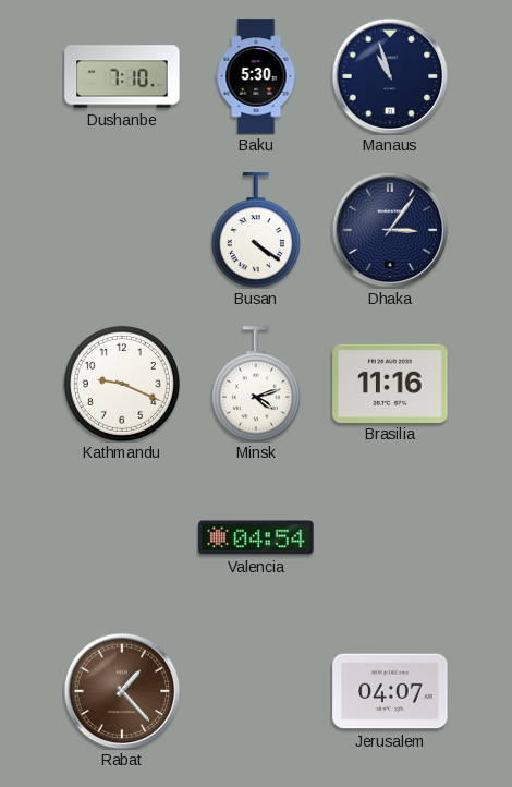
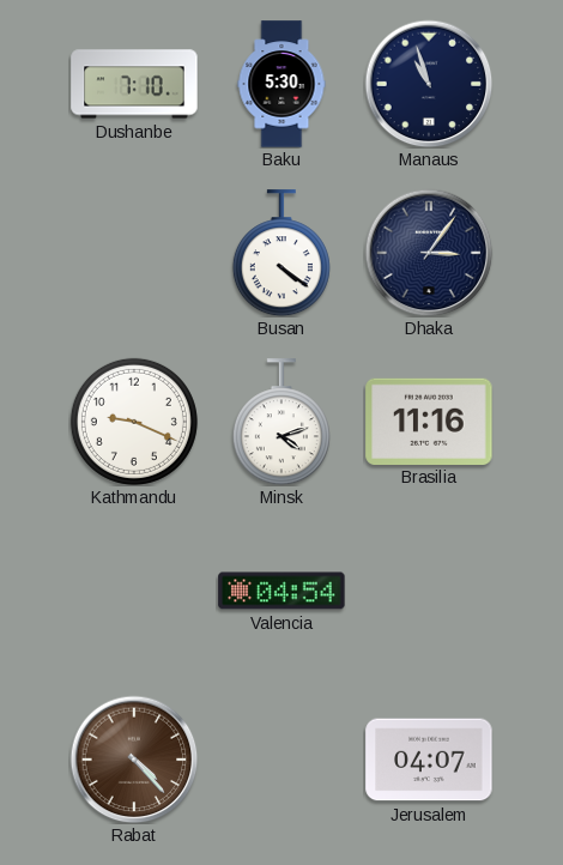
Rabat: 1:23 -> 4:23
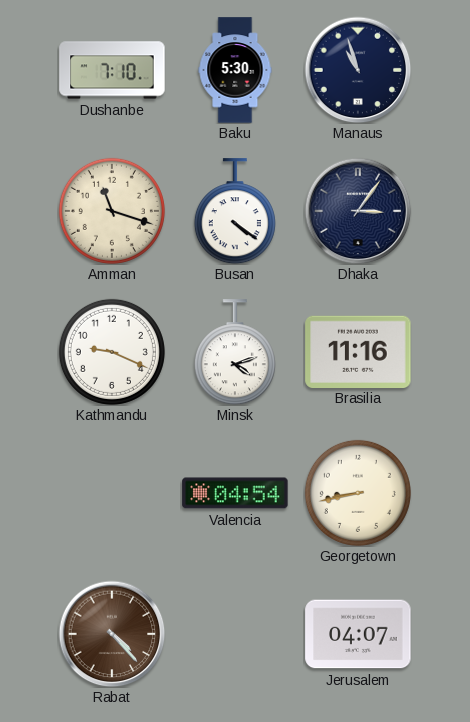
Amman: none -> 11:18
Georgetown: none -> 8:43
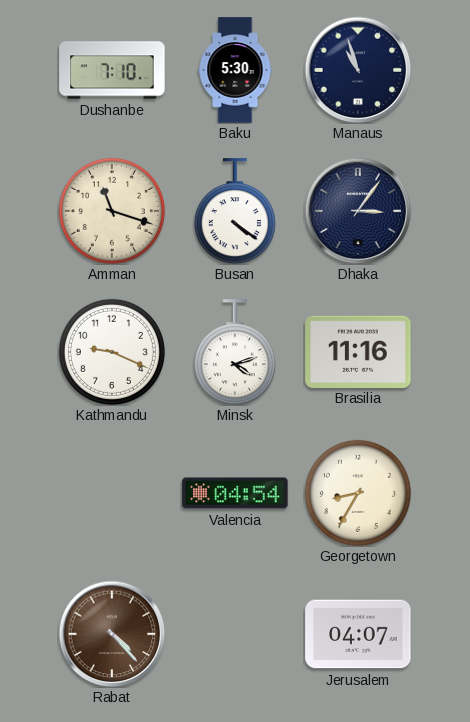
Georgetown: 8:43 -> 8:35
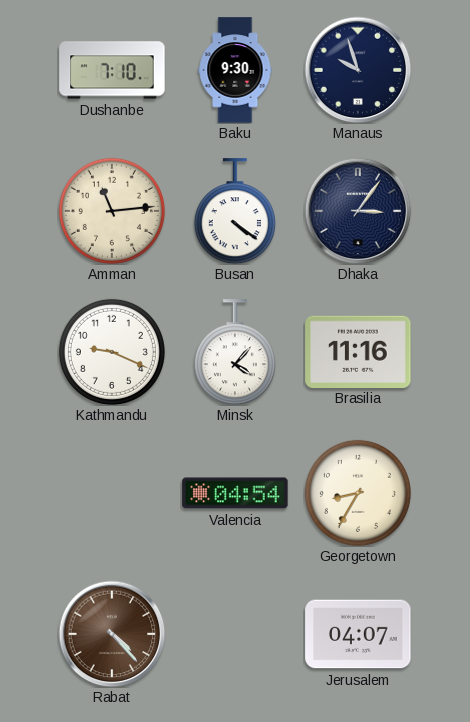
Baku: 5:30 -> 9:30
Manaus: 10:57 -> 9:57
Amman: 11:18 -> 11:14
Minsk: 4:12 -> 4:07
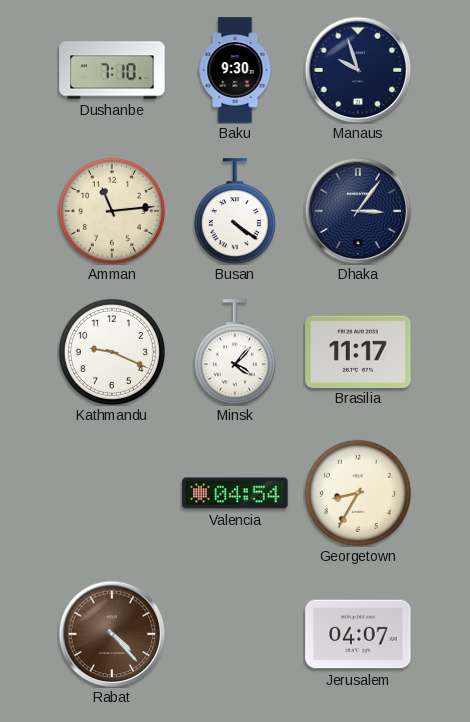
Brasilia: 11:16 -> 11:17
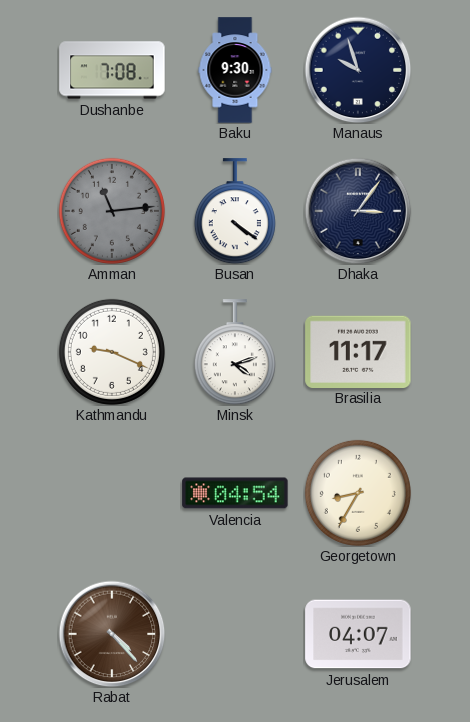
Dushanbe: 7:10 -> 7:08
Amman dial: cream -> grey
Minsk: 4:07 -> 4:12
